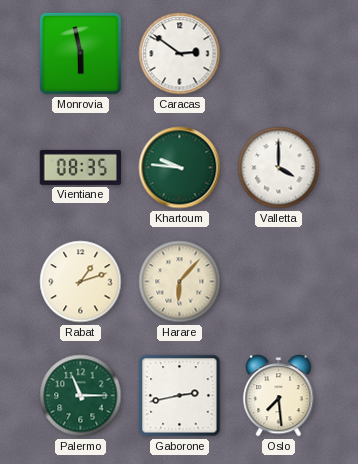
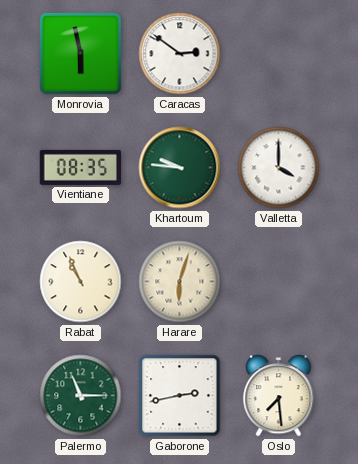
Rabat: 1:12 -> 10:56
Harare: 6:07 -> 6:03
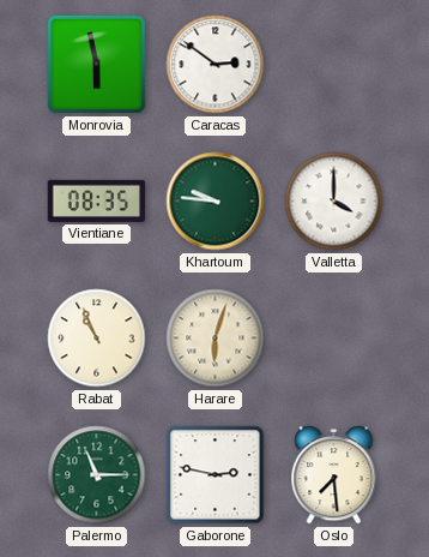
Gaborone: 2:43 -> 2:47
